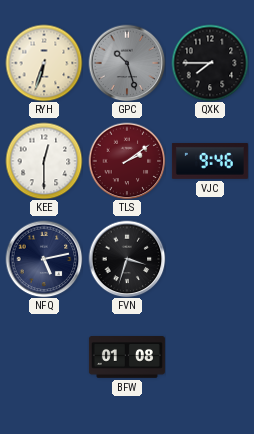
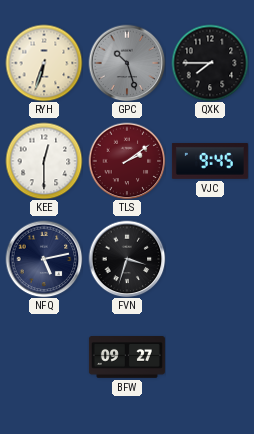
VJC: 9:46 -> 9:45
BFW: 01:08 -> 09:27
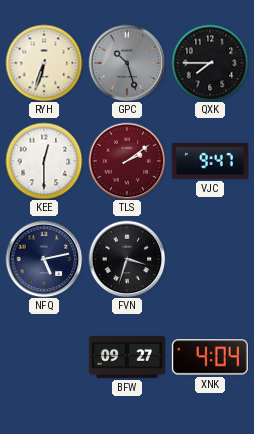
VJC: 9:45 -> 9:47
XNK: none -> 4:04
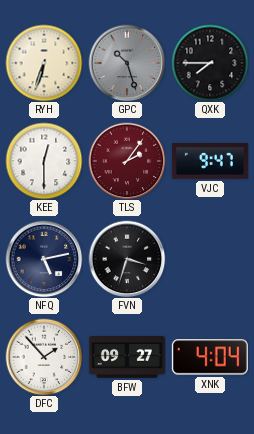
TLS: 2:09 -> 2:06
DFC: none -> 1:53
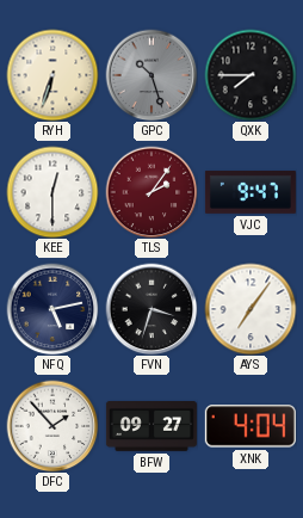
AYS: none -> 7:06
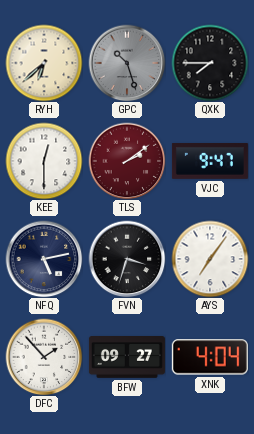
RYH: 6:33 -> 6:38
TLS: 2:06 -> 2:09
